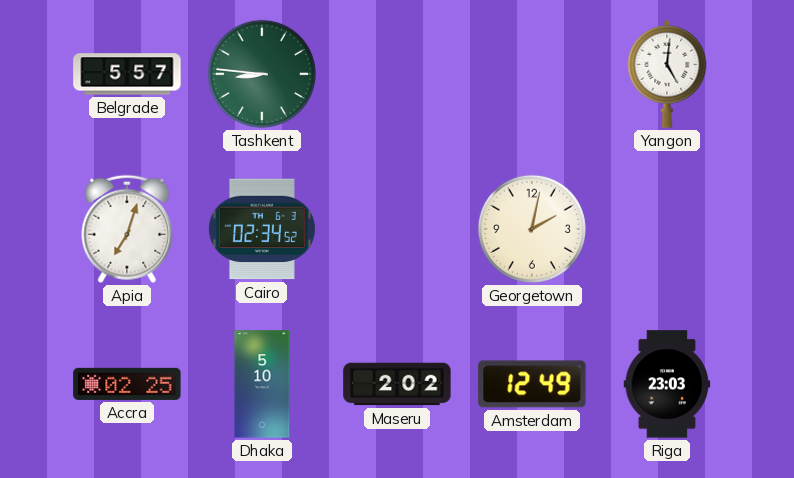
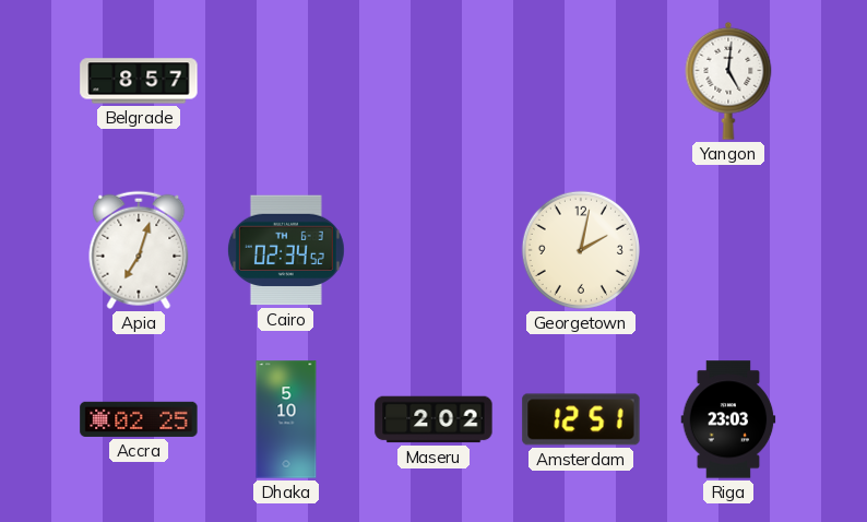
Belgrade: 5:57 -> 8:57
Tashkent: 8:46 -> none
Amsterdam: 12:49 -> 12:51
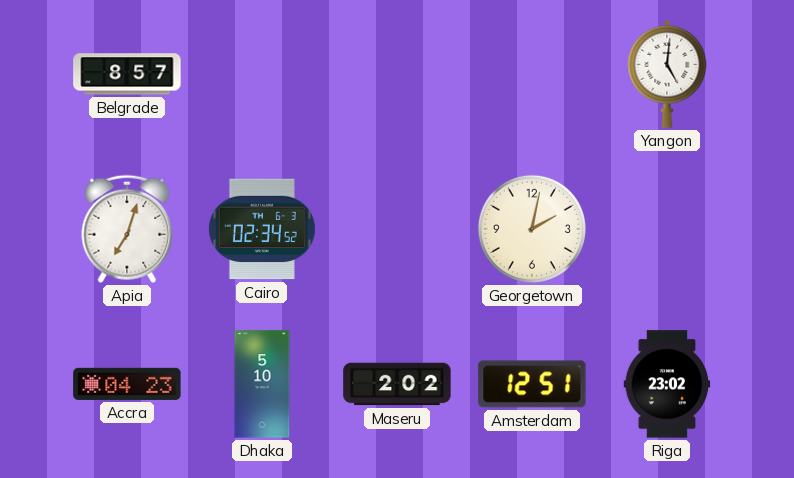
Accra: 02:25 -> 04:23
Riga: 23:03 -> 23:02
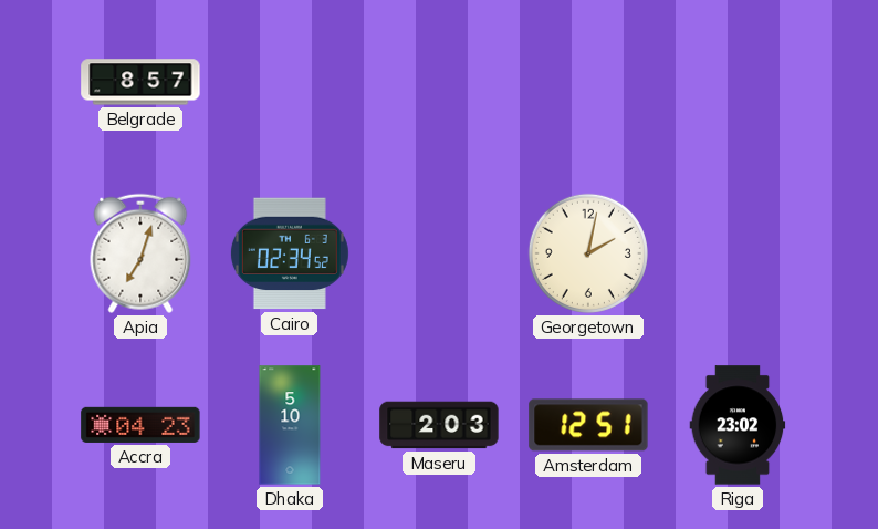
Yangon: 5:01 -> none
Maseru: 2:02 -> 2:03
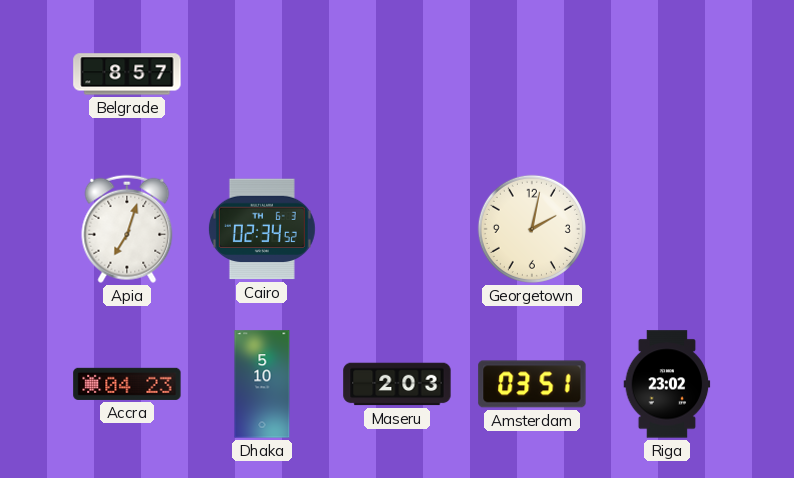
Amsterdam: 12:51 -> 03:51
